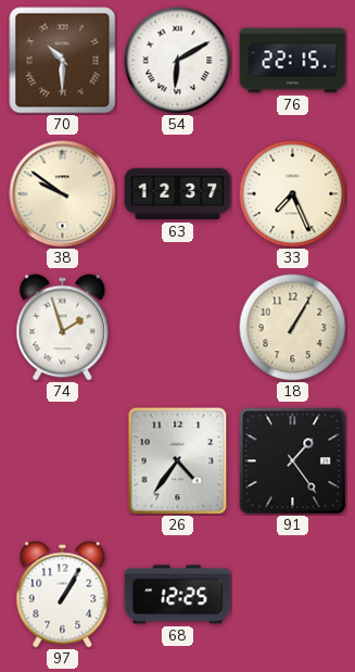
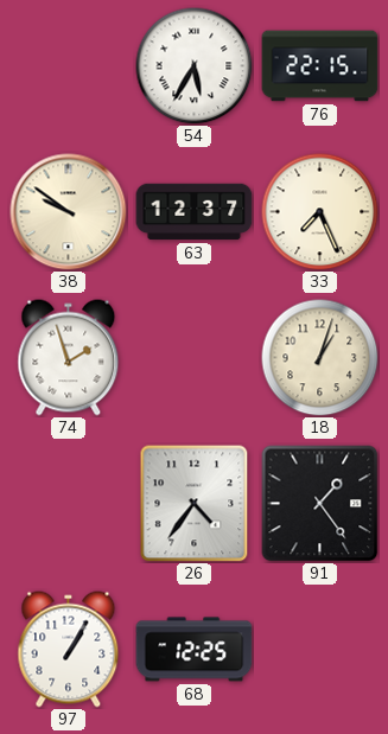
70: 10:30 -> none
54: 6:10 -> 5:35
18: 1:05 -> 1:03
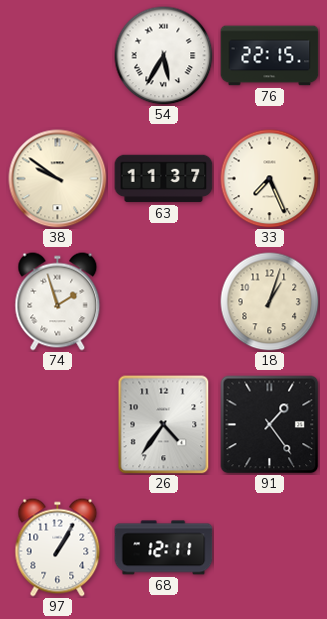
63: 12:37 -> 11:37
68: 12:25 -> 12:11
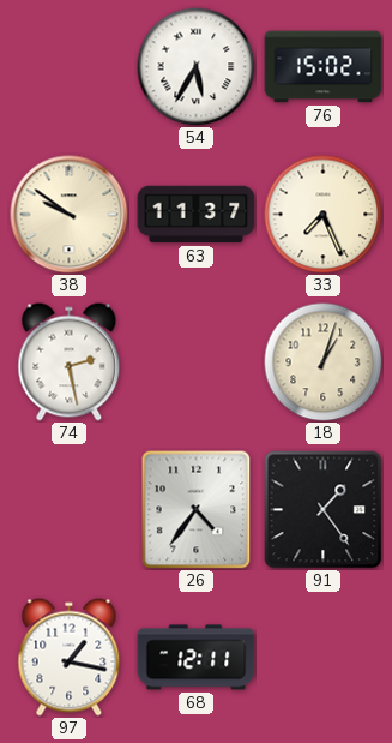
76: 22:15 -> 15:02
74: 1:57 -> 2:28
97: 1:05 -> 1:17
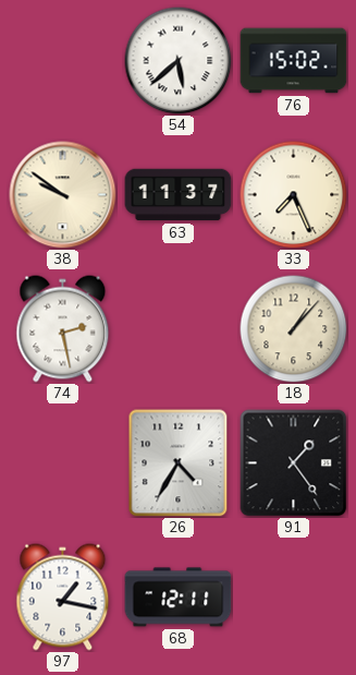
54: 5:35 -> 5:38
18: 1:03 -> 1:07
26: 4:36 -> 4:35
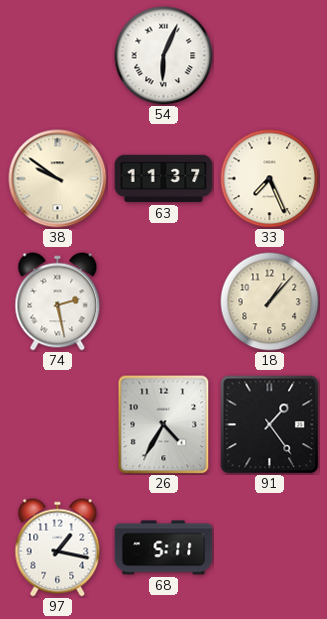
54: 5:38 -> 6:04
76: 15:02 -> none
68: 12:11 -> 5:11
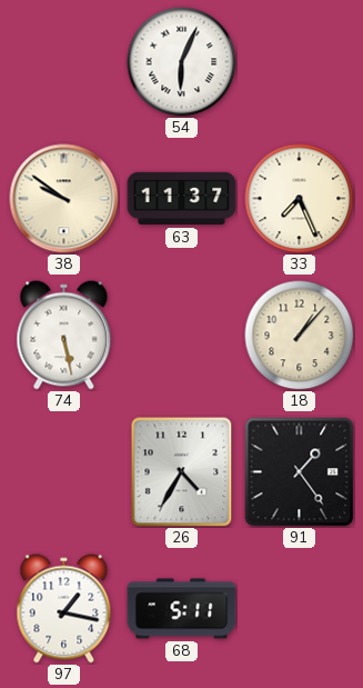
74: 2:28 -> 5:28
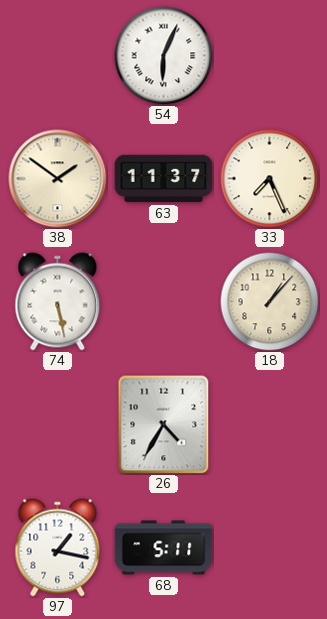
38: 9:51 -> 1:51
91: 1:24 -> none
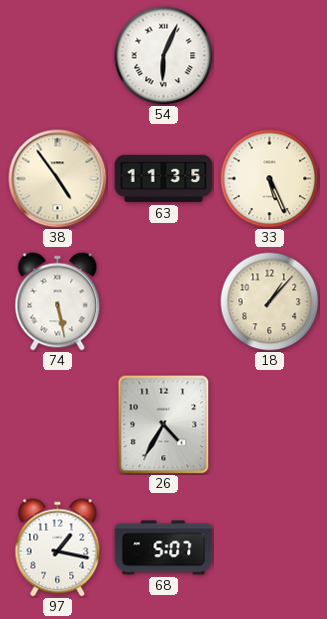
38: 1:51 -> 4:54
63: 11:37 -> 11:35
33: 7:26 -> 5:26
68: 5:11 -> 5:07
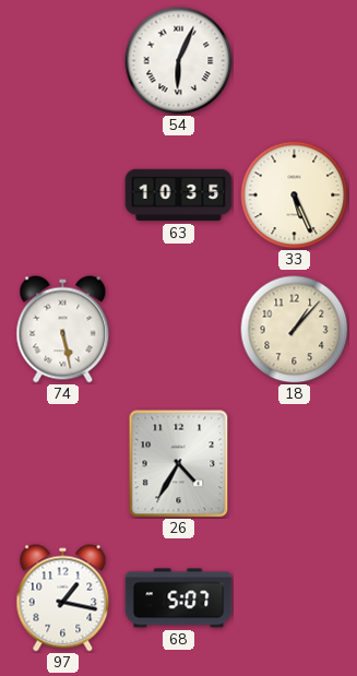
38: 4:54 -> none
63: 11:35 -> 10:35
